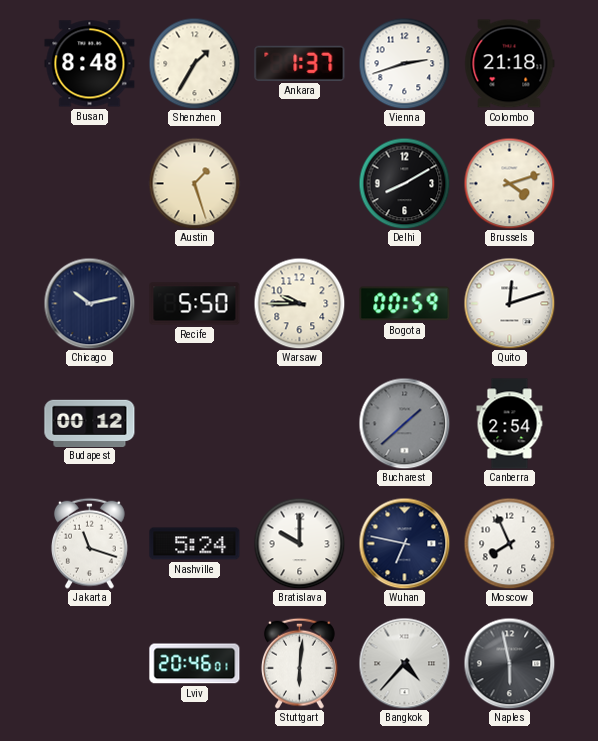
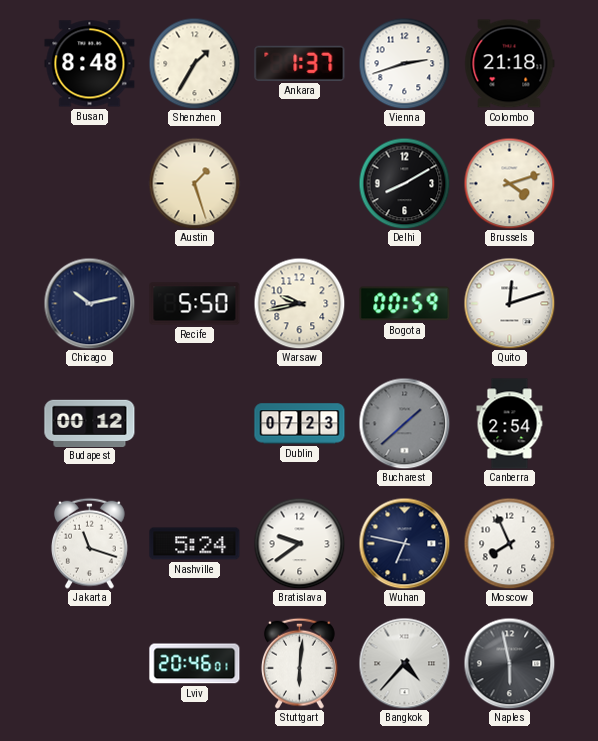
Warsaw: 9:45 -> 9:43
Dublin: none -> 07:23
Bratislava: 10:00 -> 9:39
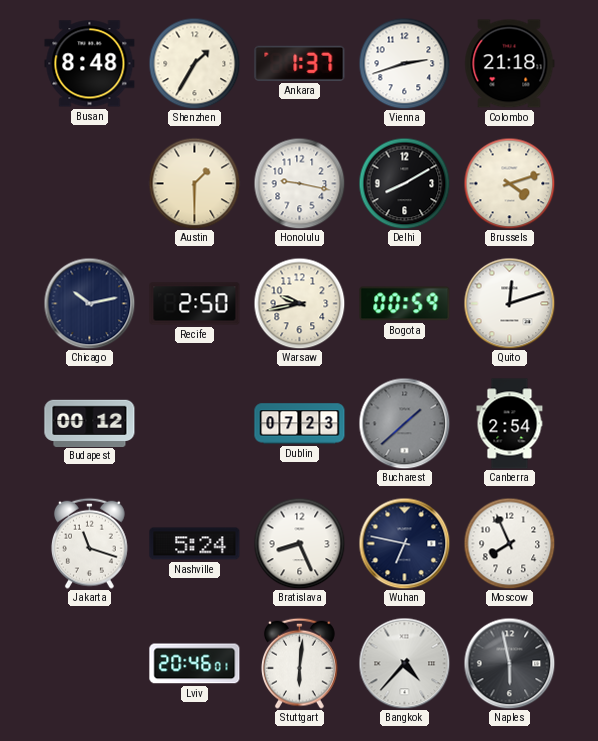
Austin: 1:27 -> 1:30
Honolulu: none -> 9:17
Recife: 5:50 -> 2:50
Bratislava: 9:39 -> 8:26
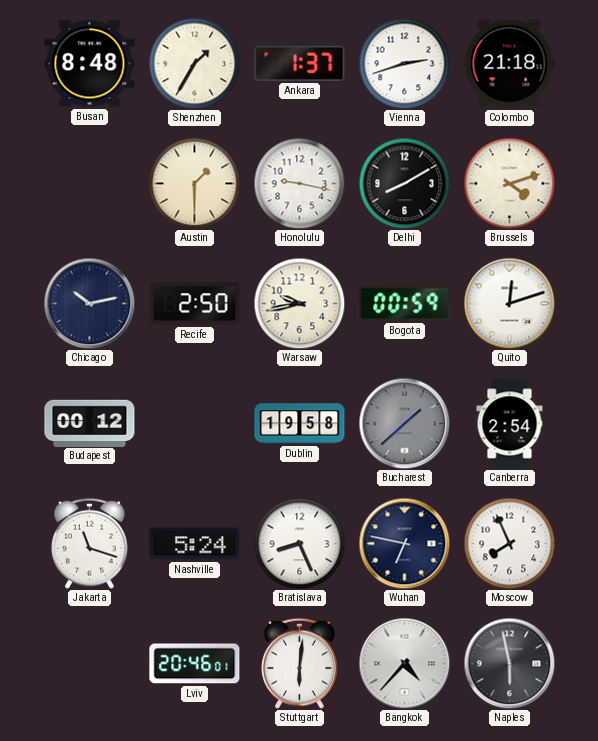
Dublin: 07:23 -> 19:58
